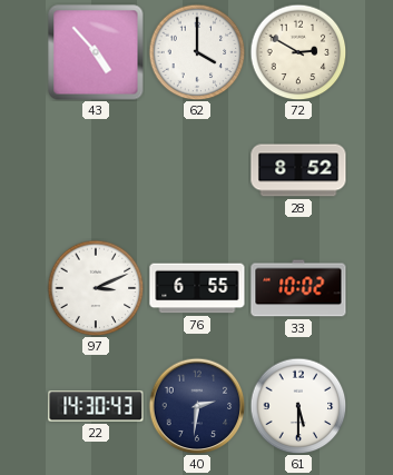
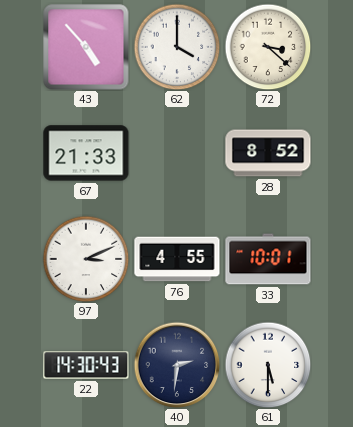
72: 2:50 -> 3:22
67: none -> 21:33
76: 6:55 -> 4:55
33: 10:02 -> 10:01
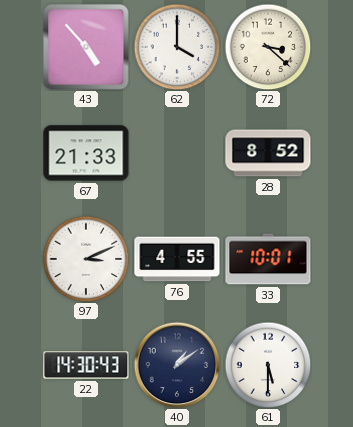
40: 2:31 -> 1:09
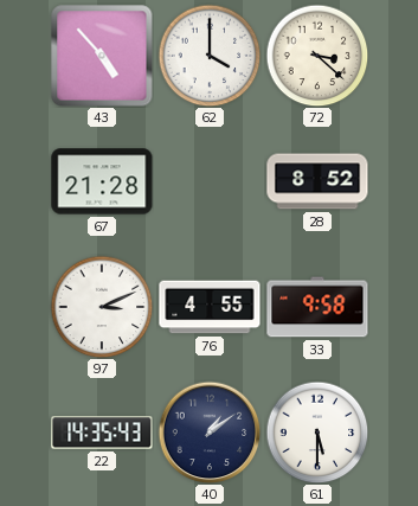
67: 21:33 -> 21:28
33: 10:01 -> 9:58
22: 14:30 -> 14:35
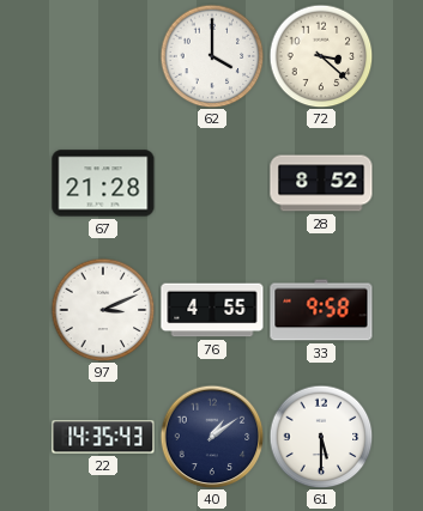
43: 4:53 -> none
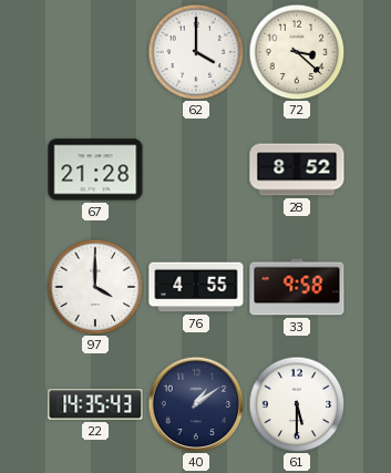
97: 3:11 -> 4:00
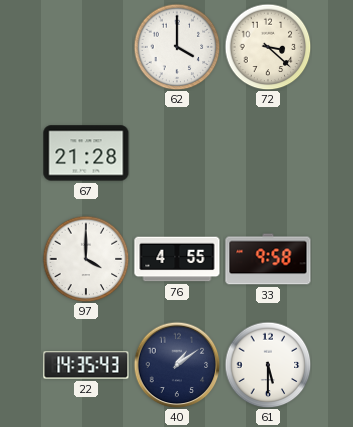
28: 8:52 -> none
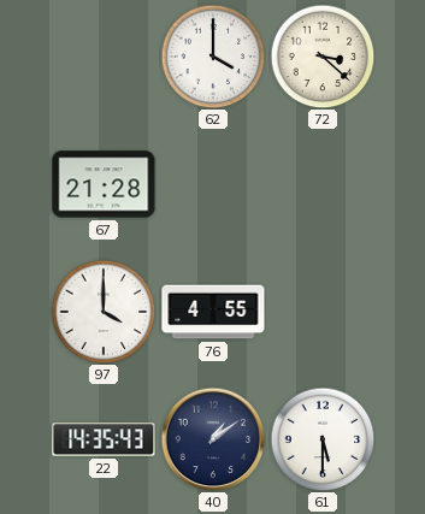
33: 9:58 -> none
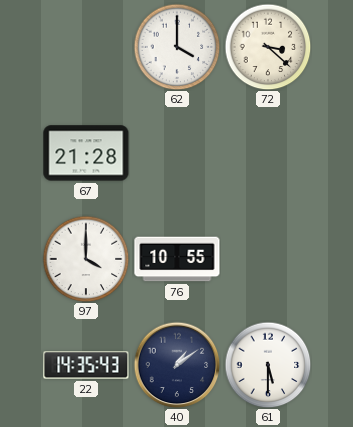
76: 4:55 -> 10:55
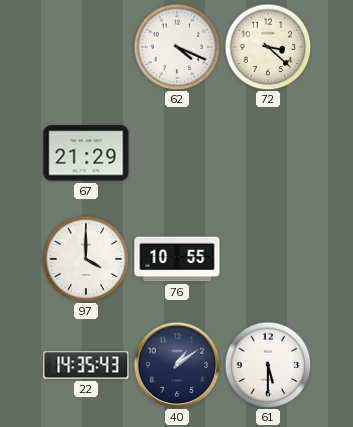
62: 4:00 -> 4:19
67: 21:28 -> 21:29
